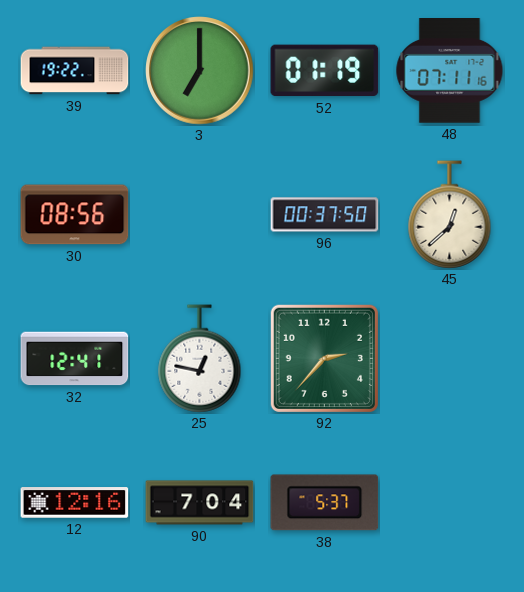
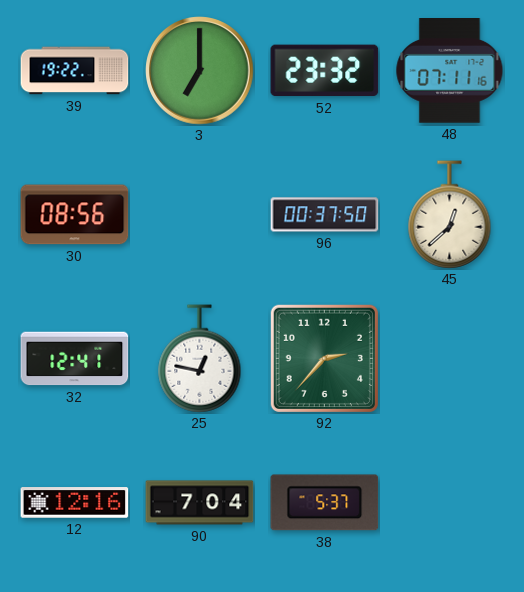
52: 01:19 -> 23:32
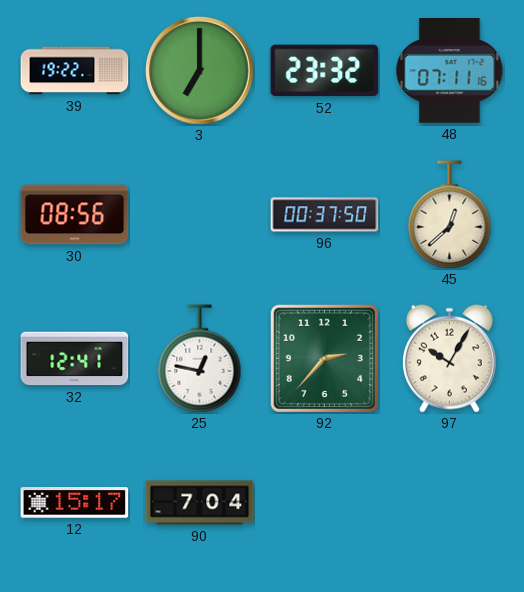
97: none -> 10:05
12: 12:16 -> 15:17
38: 5:37 -> none
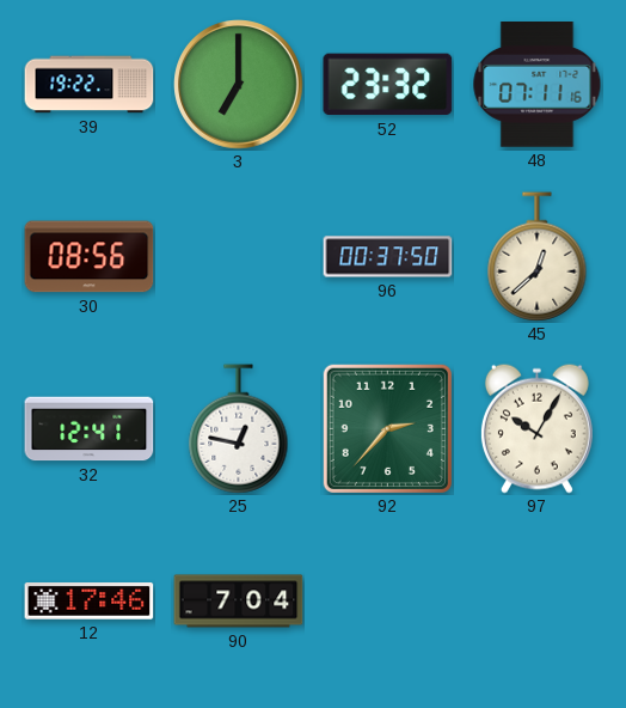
12: 15:17 -> 17:46
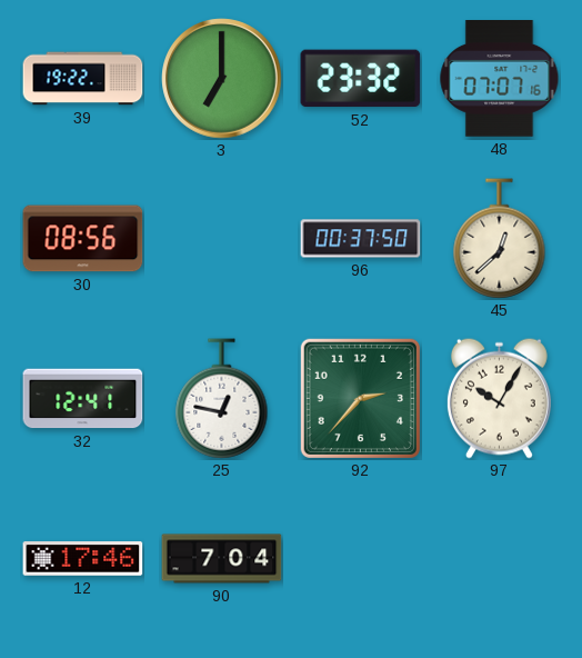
48: 07:11 -> 07:07
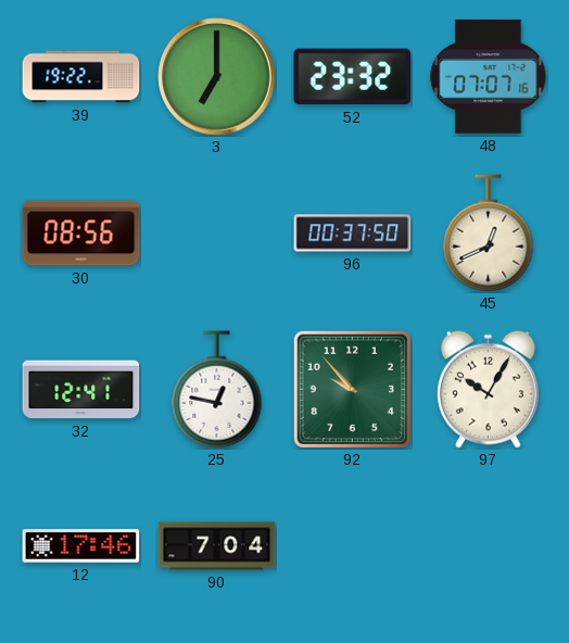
45: 12:38 -> 12:41
92: 2:37 -> 9:53
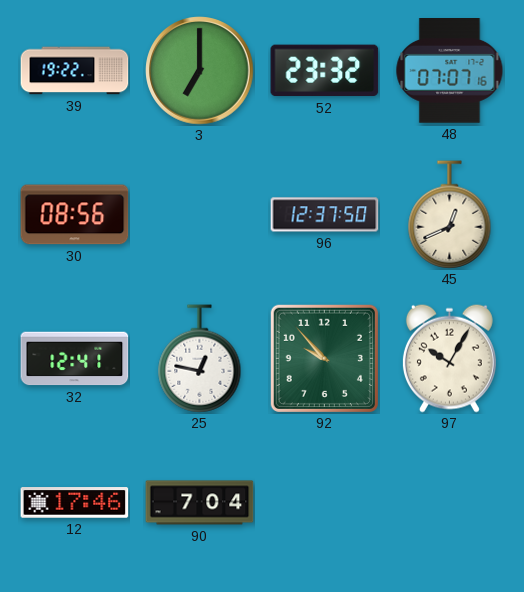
96: 00:37 -> 12:37
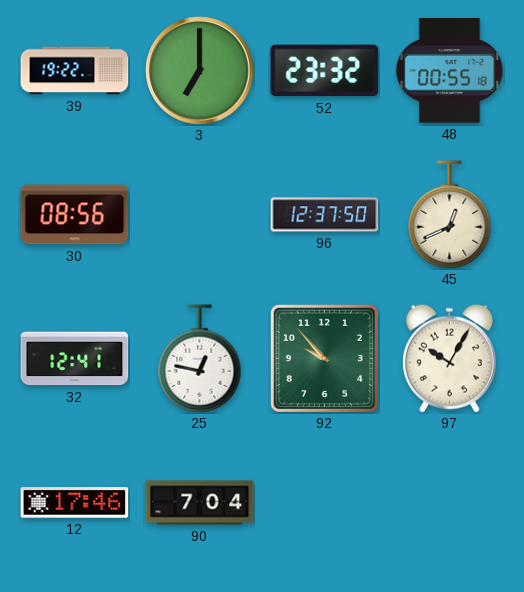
48: 07:07 -> 00:55
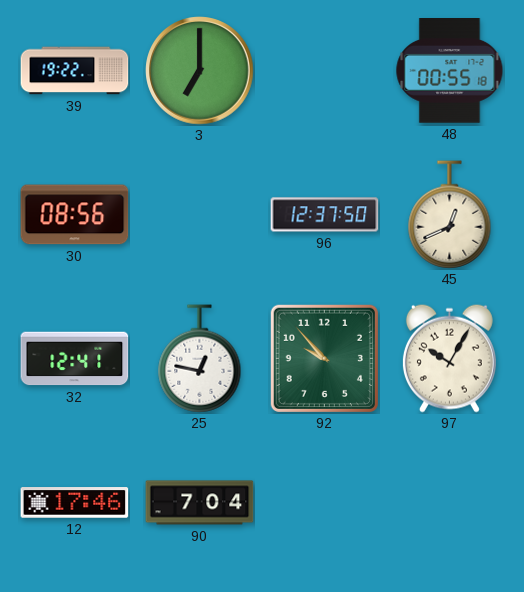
52: 23:32 -> none
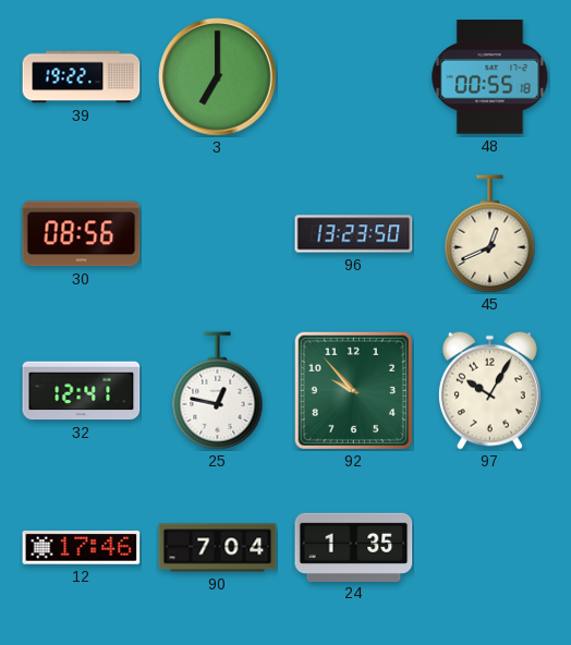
96: 12:37 -> 13:23
24: none -> 1:35
